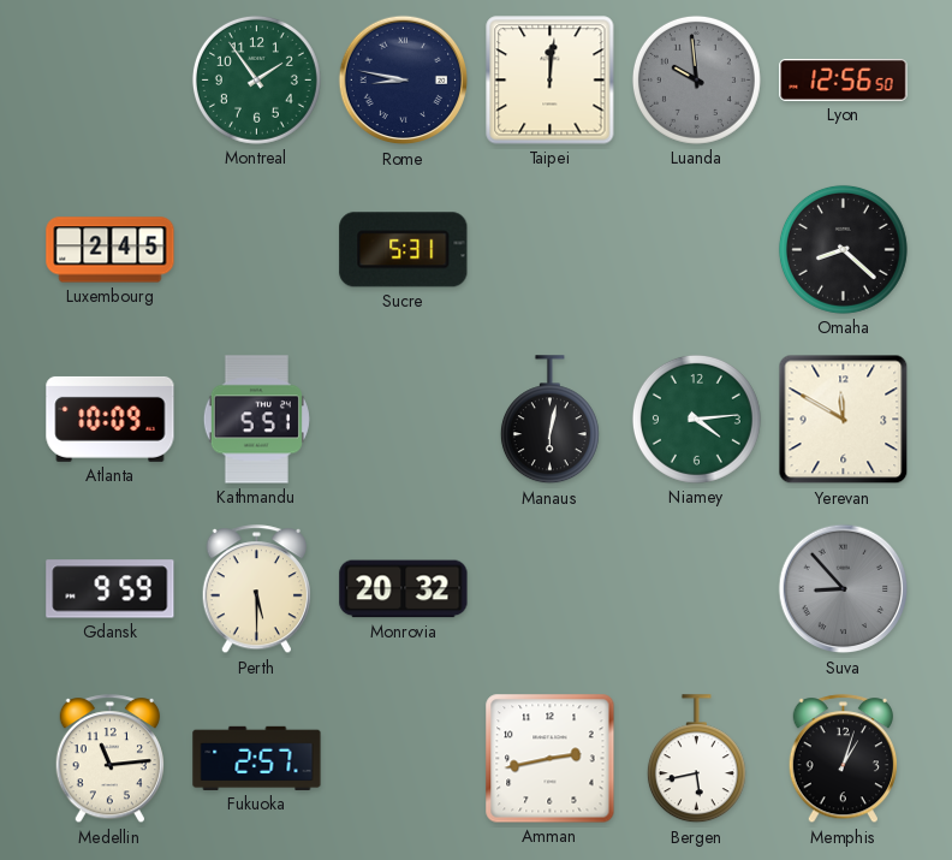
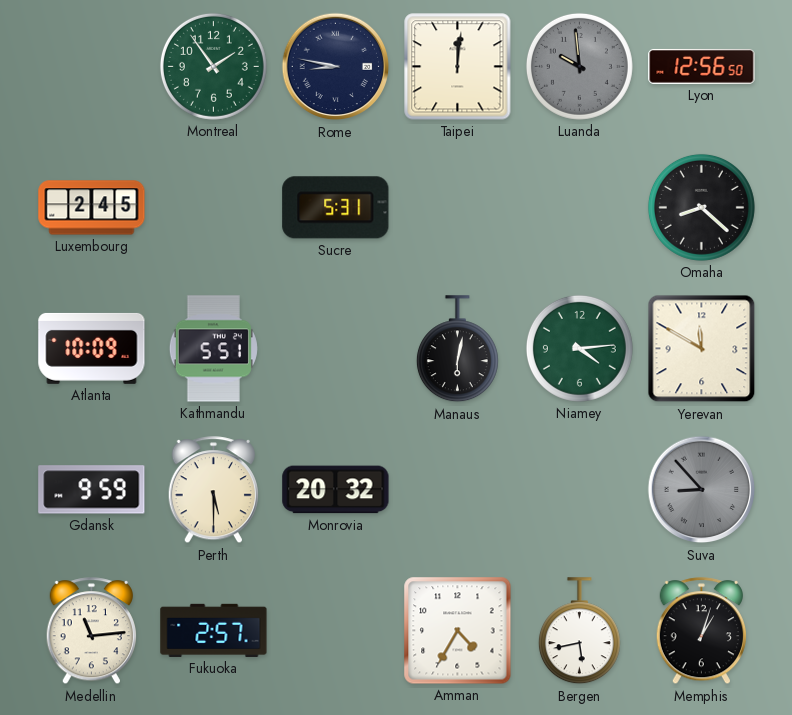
Amman: 2:43 -> 4:35
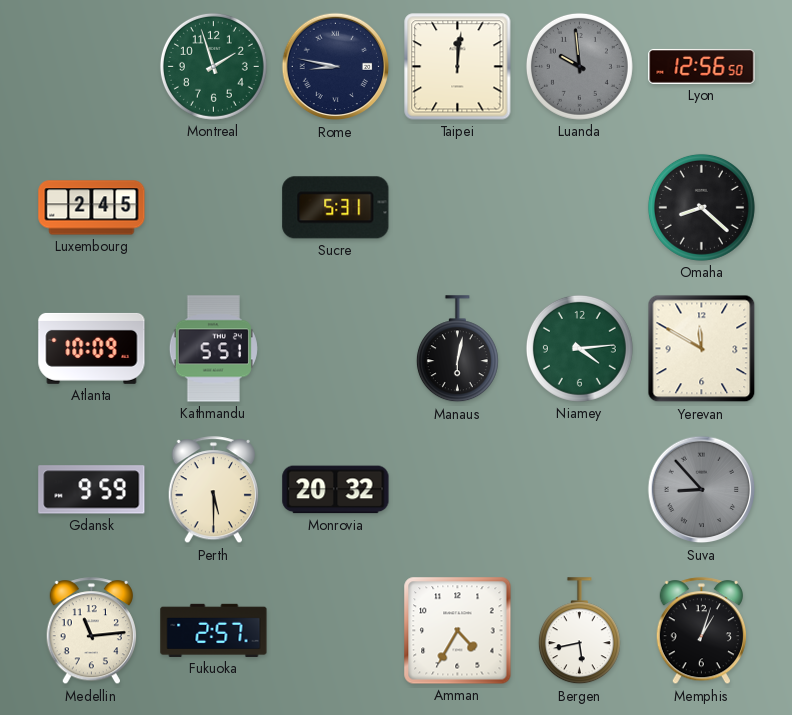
Montreal: 1:54 -> 1:57
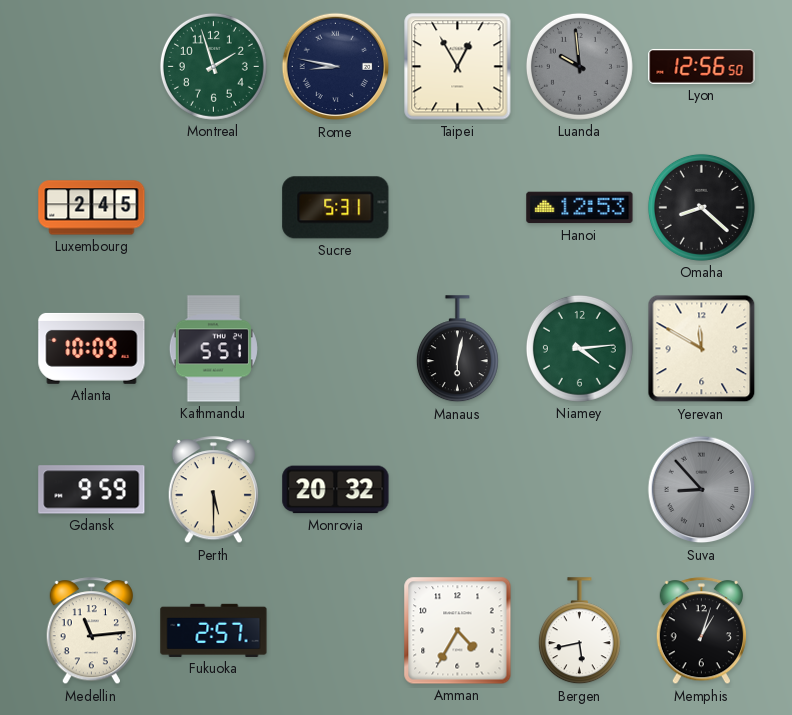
Taipei: 12:01 -> 12:55
Hanoi: none -> 12:53
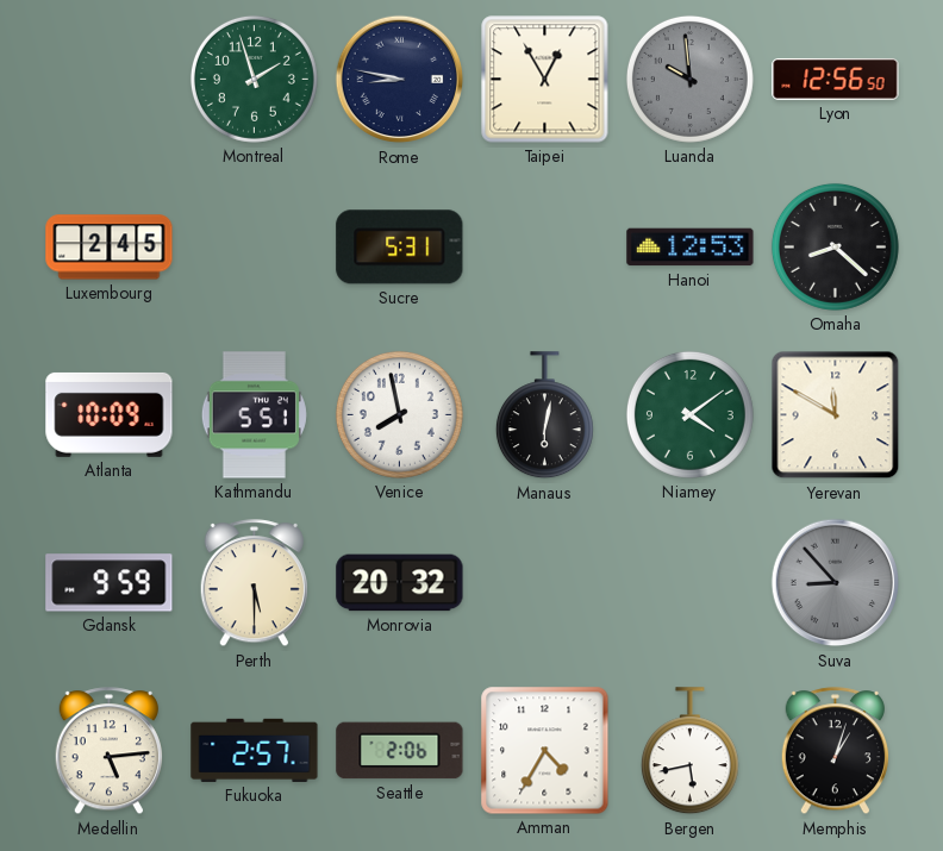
Venice: none -> 7:58
Niamey: 4:14 -> 4:09
Medellin: 11:14 -> 5:14
Seattle: none -> 2:06
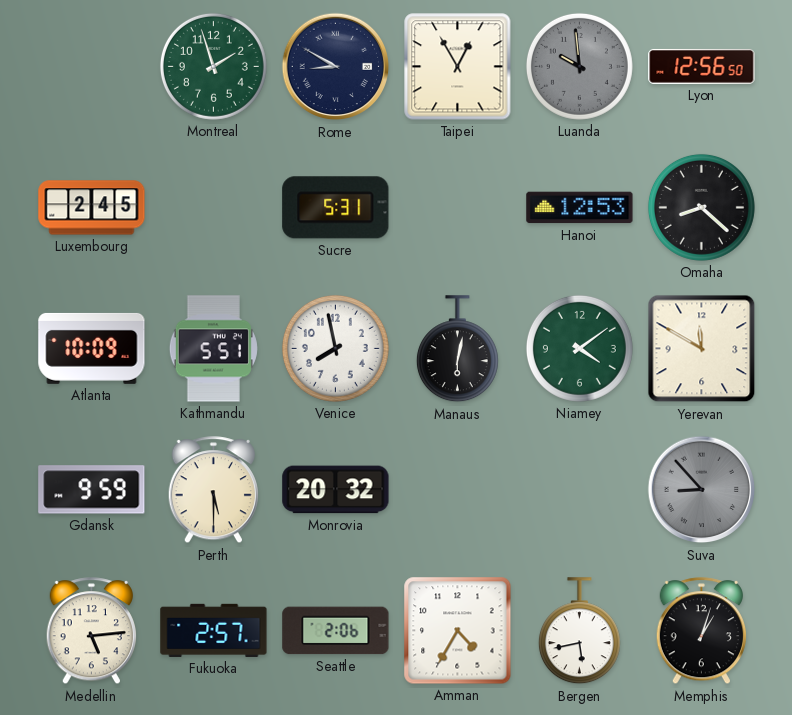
Rome: 8:47 -> 8:50
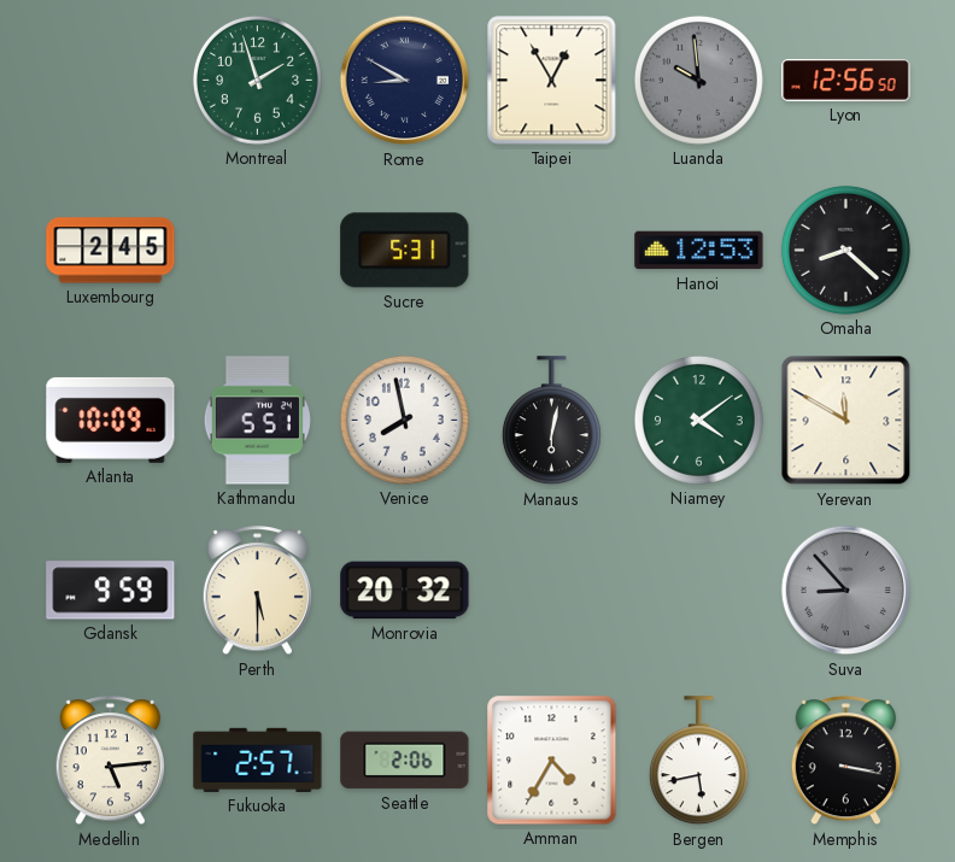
Memphis: 1:03 -> 3:17
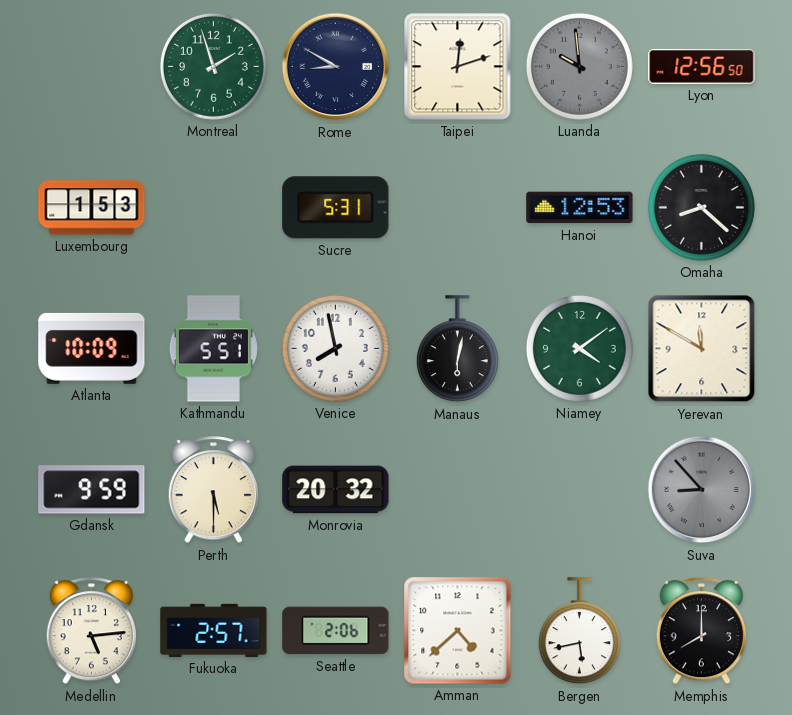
Taipei: 12:55 -> 12:12
Luxembourg: 2:45 -> 1:53
Amman: 4:35 -> 4:38
Memphis: 3:17 -> 8:00
